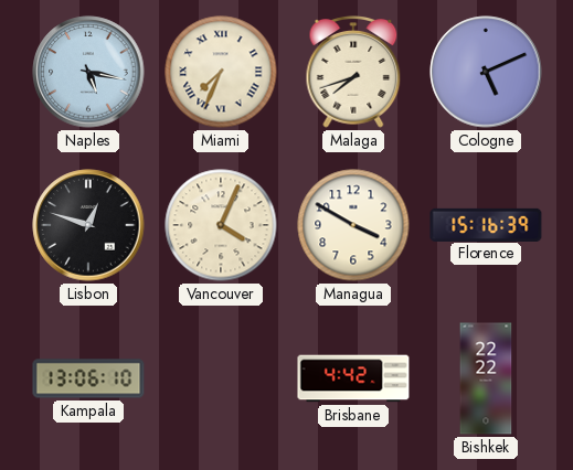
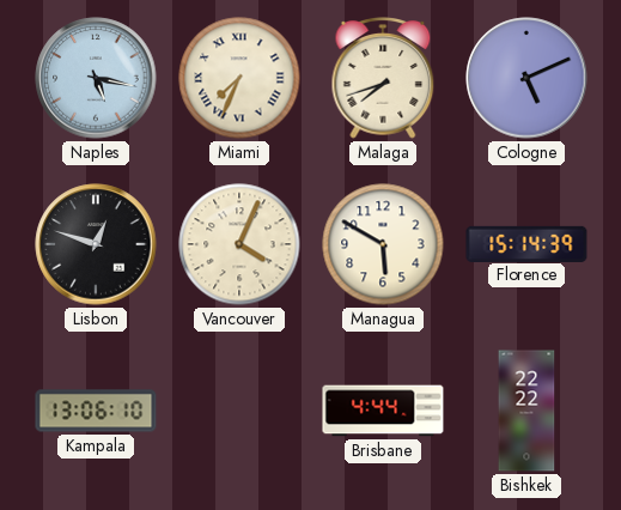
Managua: 3:50 -> 5:50
Florence: 15:16 -> 15:14
Brisbane: 4:42 -> 4:44
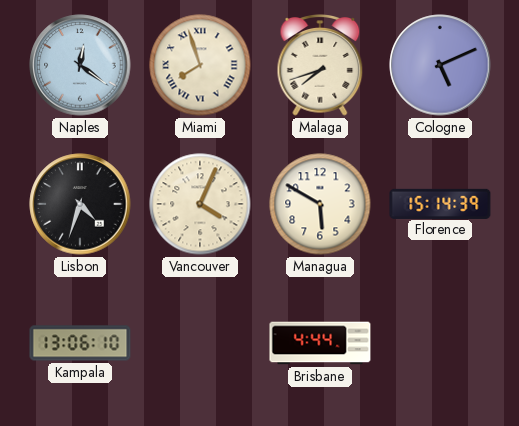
Naples: 5:17 -> 12:21
Miami: 7:34 -> 7:57
Lisbon: 12:48 -> 4:33
Bishkek: 22:22 -> none
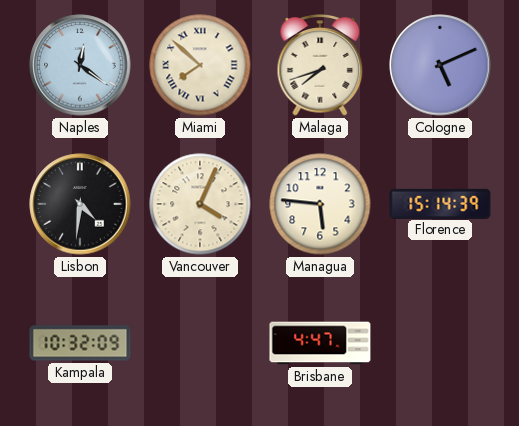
Miami: 7:57 -> 7:52
Lisbon: 4:33 -> 4:31
Managua: 5:50 -> 5:46
Kampala: 13:06 -> 10:32
Brisbane: 4:44 -> 4:47
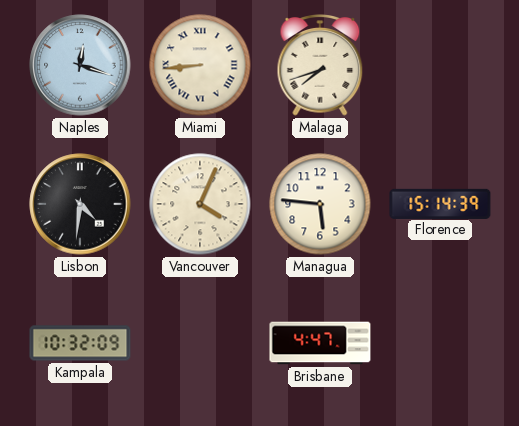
Naples: 12:21 -> 12:18
Miami: 7:52 -> 8:44
Cologne: 5:11 -> none
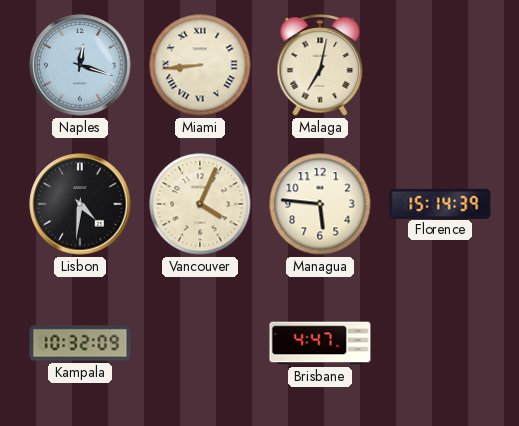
Malaga: 7:42 -> 7:02
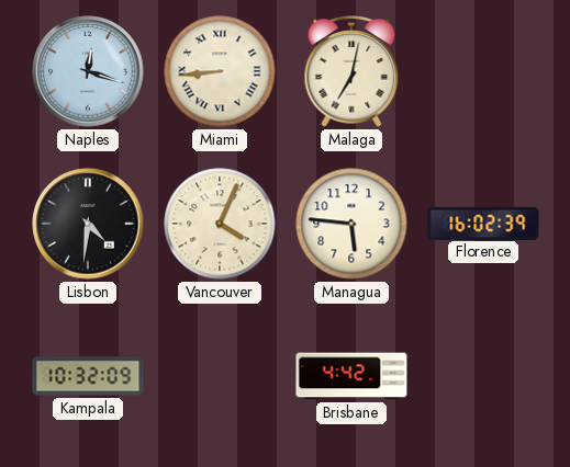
Florence: 15:14 -> 16:02
Brisbane: 4:47 -> 4:42
